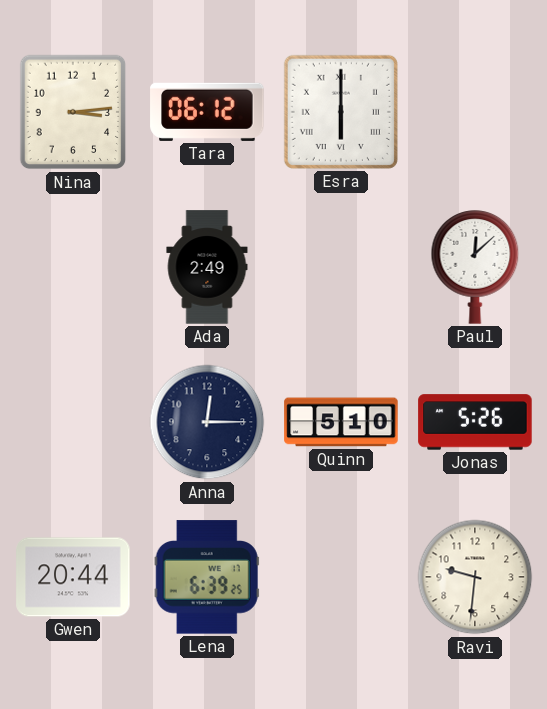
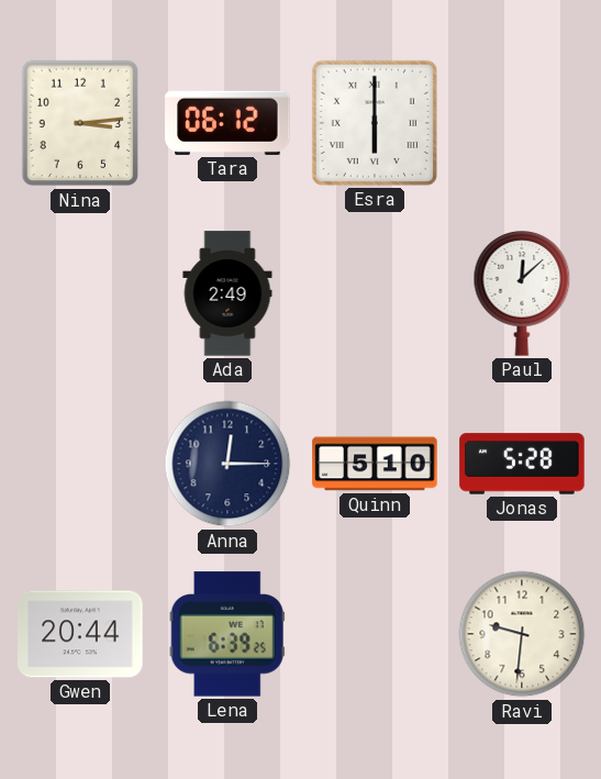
Jonas: 5:26 -> 5:28
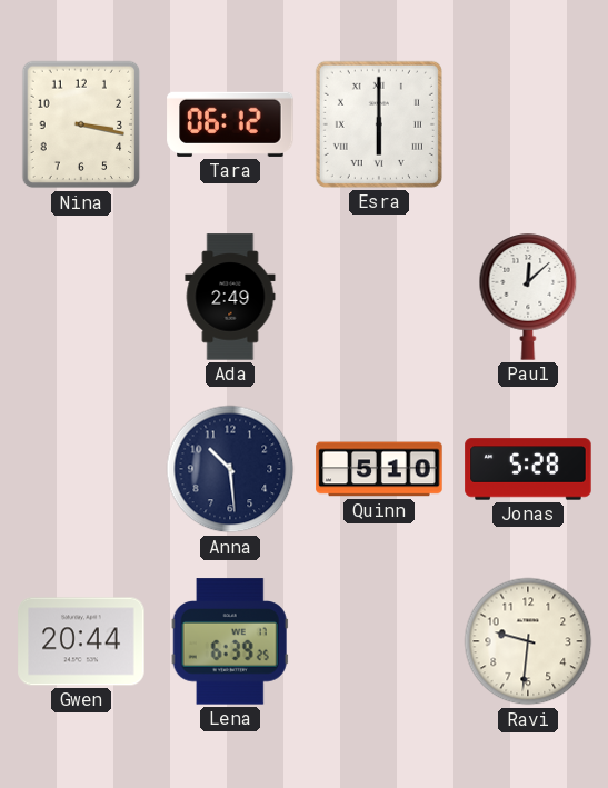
Nina: 3:14 -> 3:17
Anna: 12:15 -> 10:29
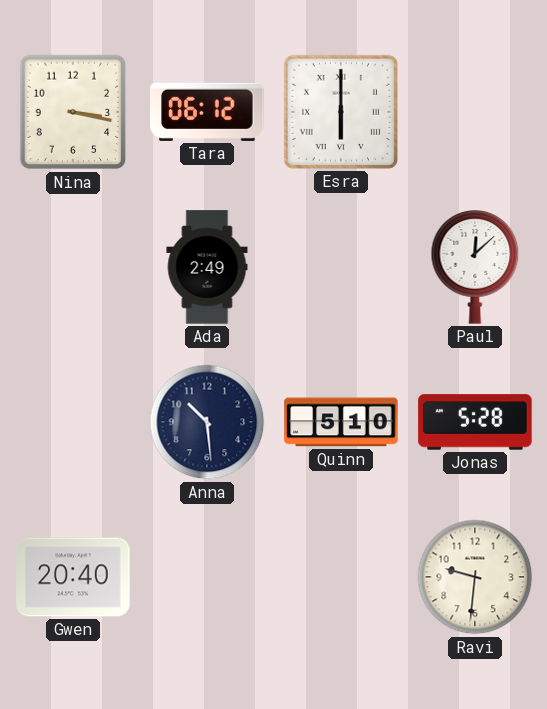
Gwen: 20:44 -> 20:40
Lena: 6:39 -> none
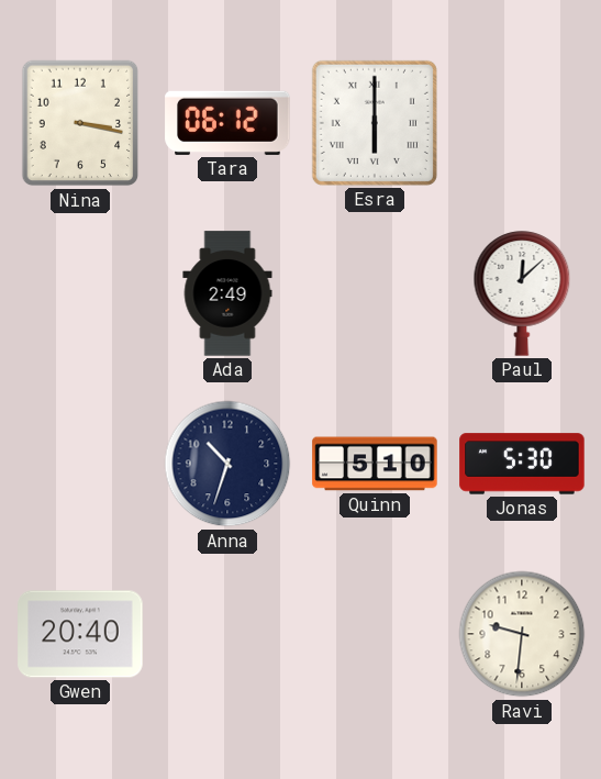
Anna: 10:29 -> 10:33
Jonas: 5:28 -> 5:30
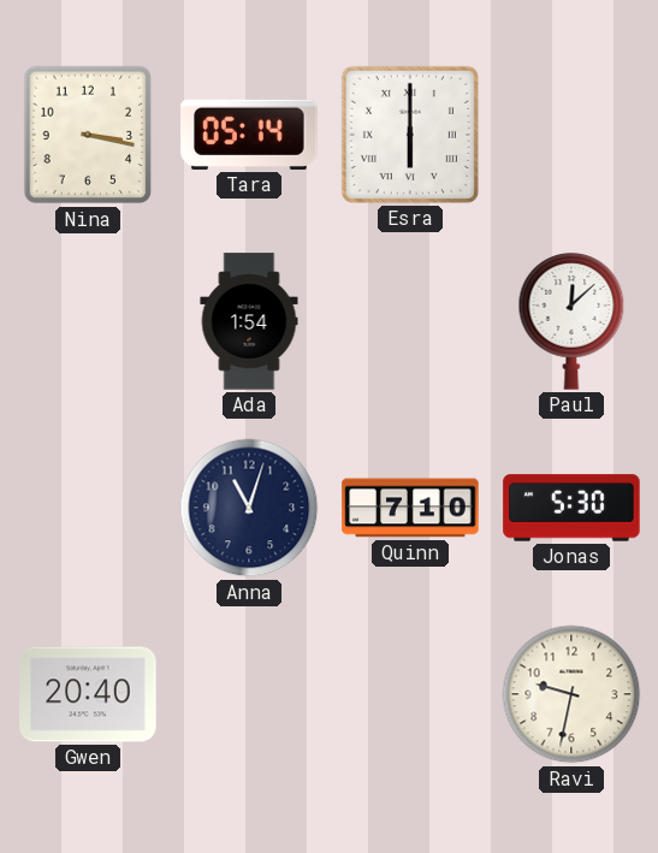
Tara: 06:12 -> 05:14
Ada: 2:49 -> 1:54
Anna: 10:33 -> 11:03
Quinn: 5:10 -> 7:10
Ravi: 9:31 -> 9:32
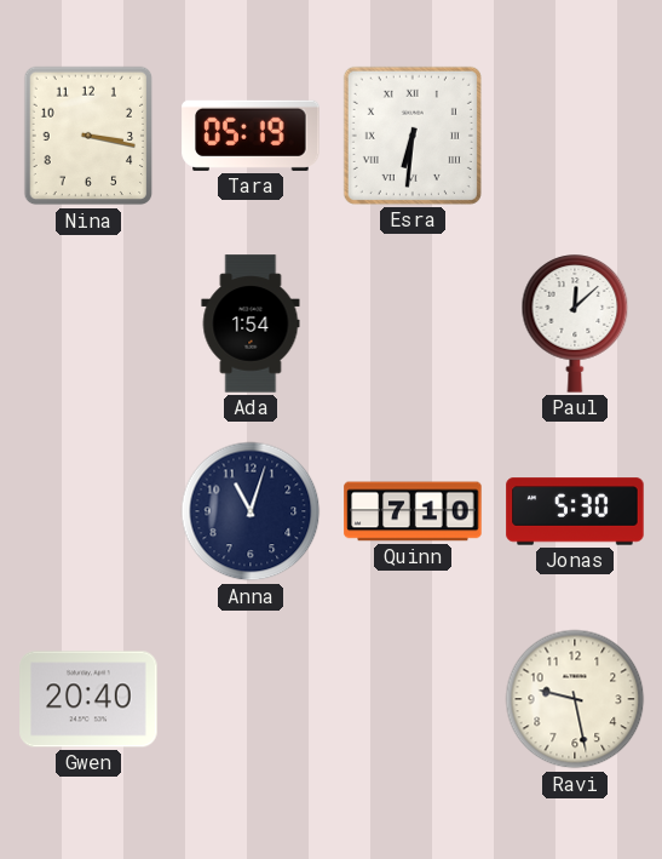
Tara: 05:14 -> 05:19
Esra: 6:00 -> 6:31
Ravi: 9:32 -> 9:28
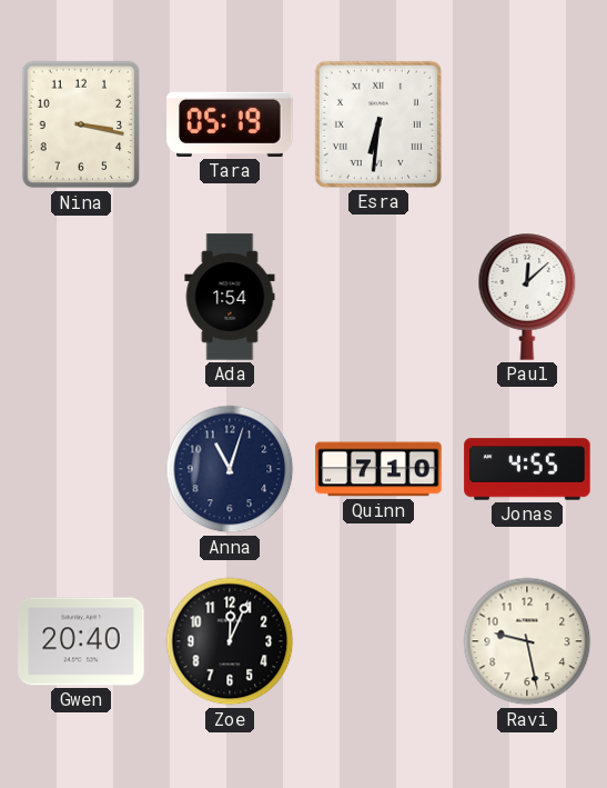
Jonas: 5:30 -> 4:55
Zoe: none -> 12:04
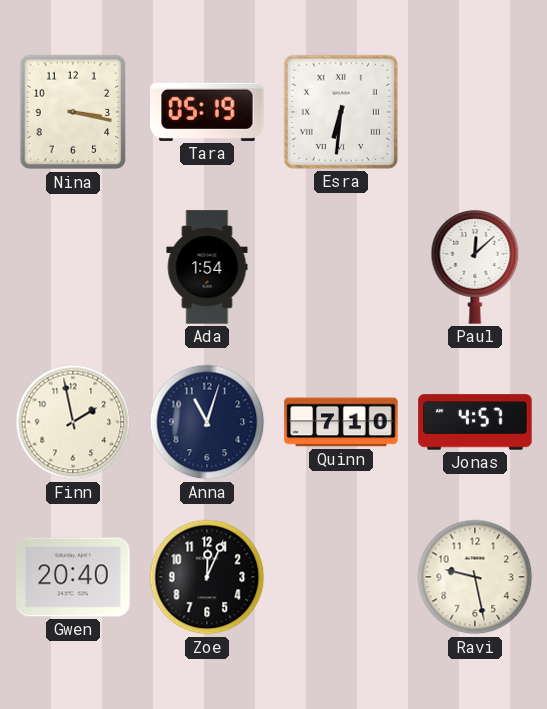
Finn: none -> 1:58
Jonas: 4:55 -> 4:57
